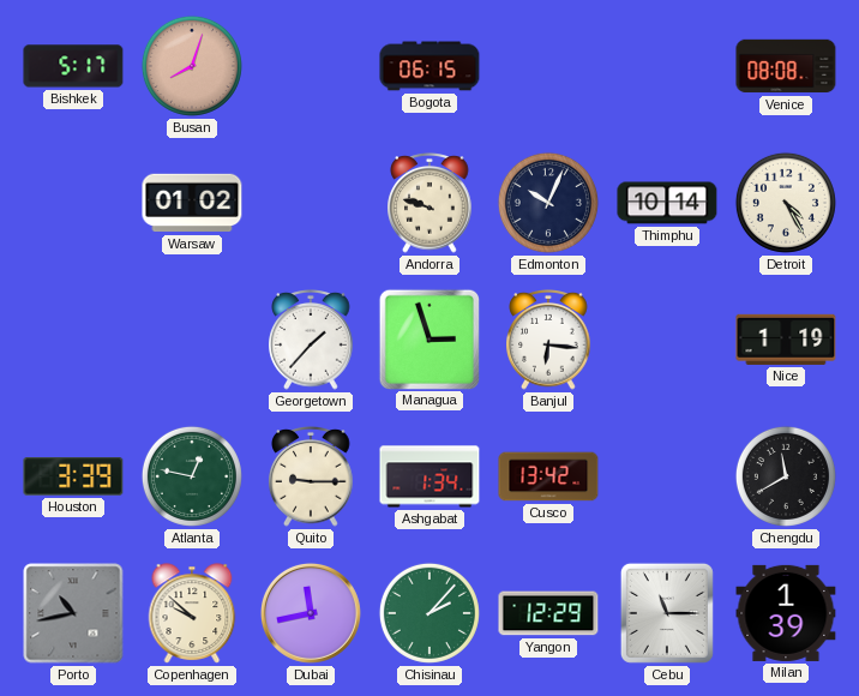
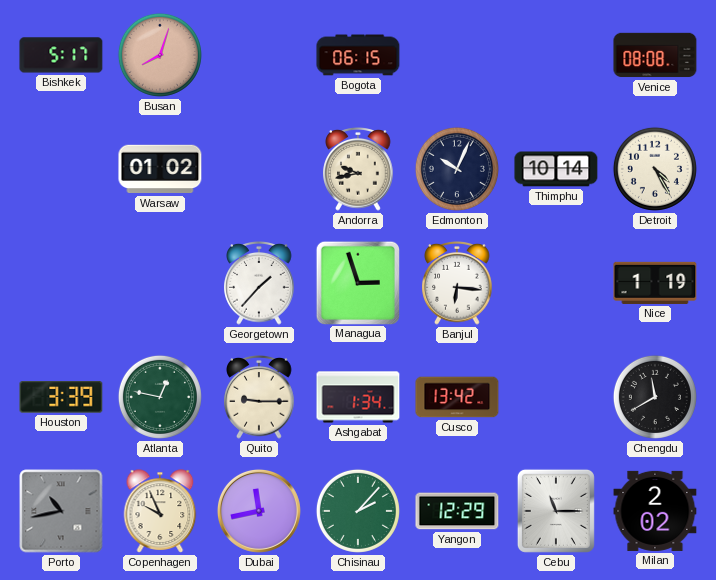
Andorra: 9:48 -> 9:43
Copenhagen: 9:52 -> 9:56
Milan: 1:39 -> 2:02
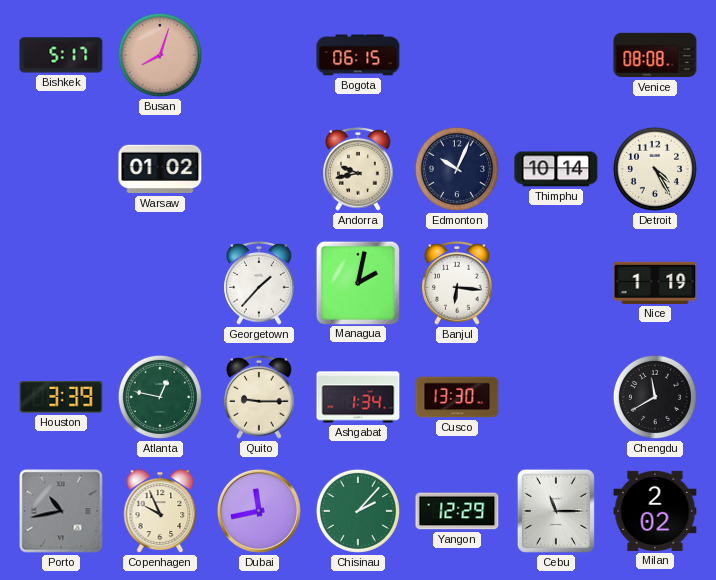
Managua: 2:57 -> 2:02
Cusco: 13:42 -> 13:30
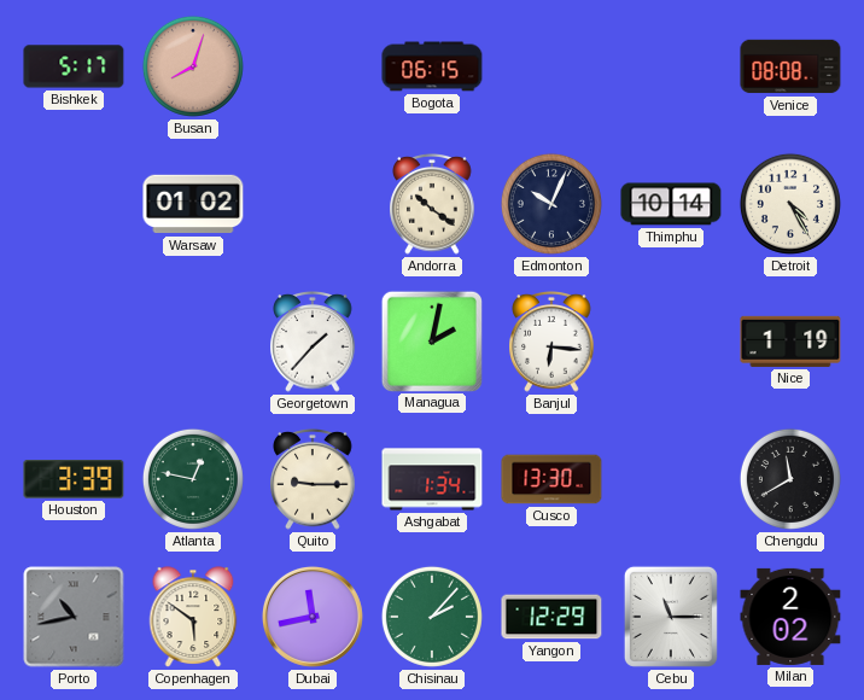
Andorra: 9:43 -> 10:21
Copenhagen: 9:56 -> 5:51
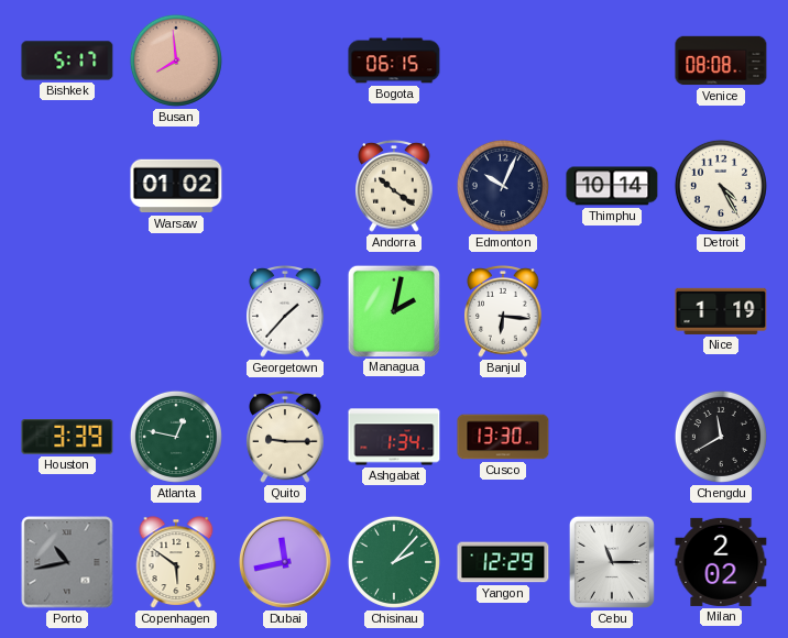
Busan: 8:03 -> 7:59
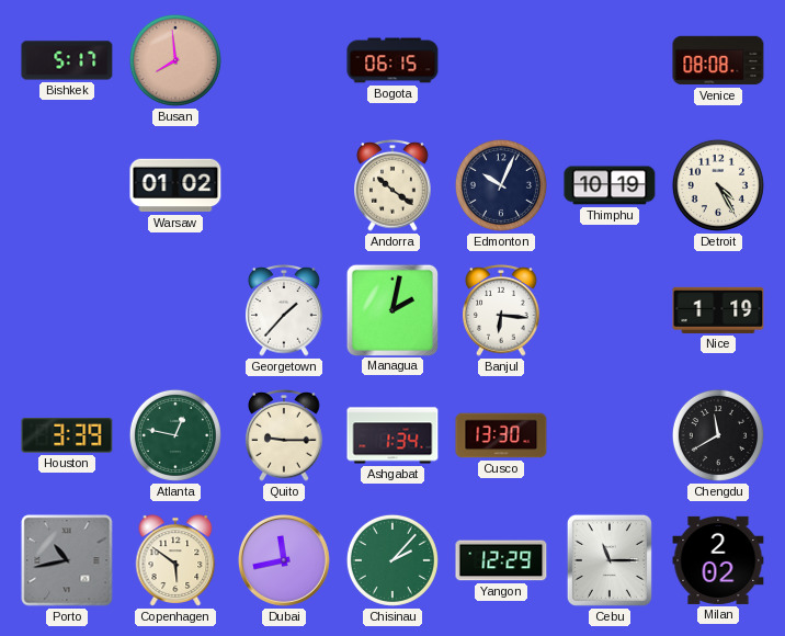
Thimphu: 10:14 -> 10:19
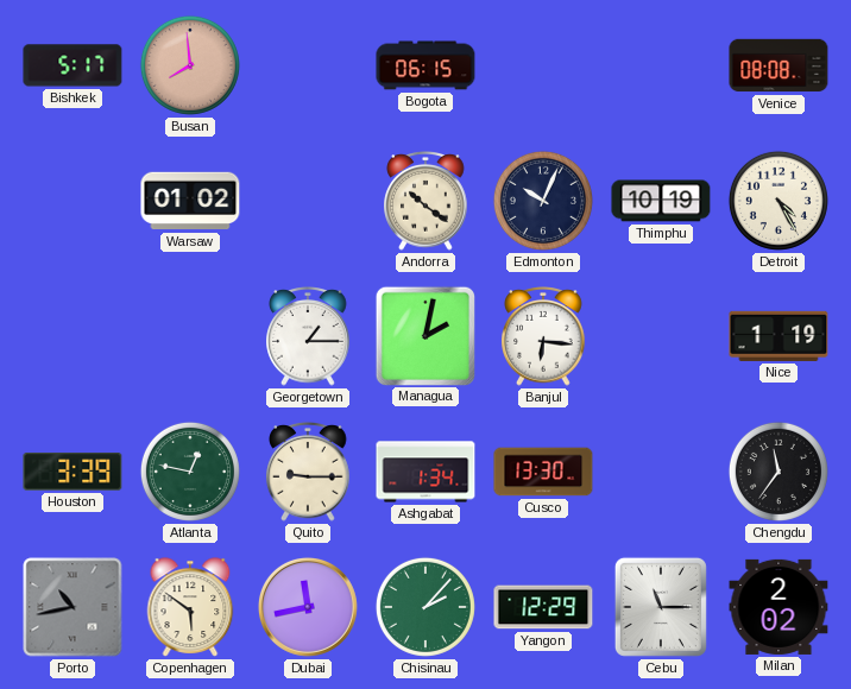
Georgetown: 1:37 -> 1:15
Chengdu: 11:40 -> 11:36
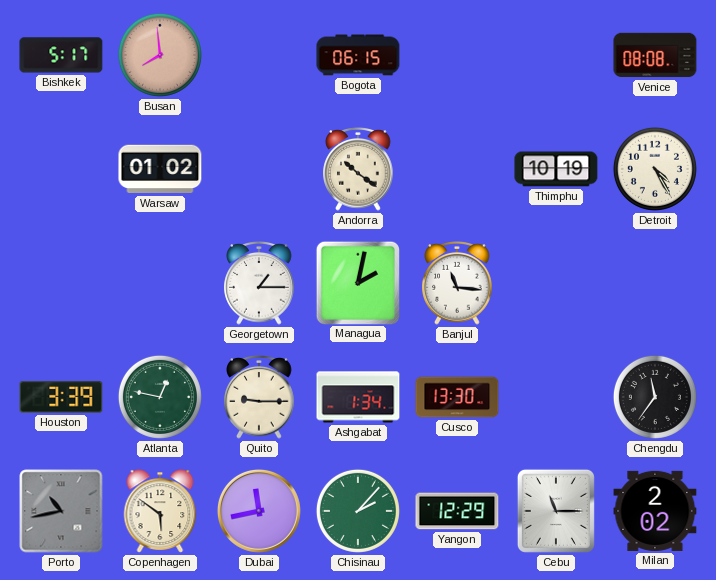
Edmonton: 10:04 -> none
Banjul: 6:16 -> 11:16
Nice: 1:19 -> none
